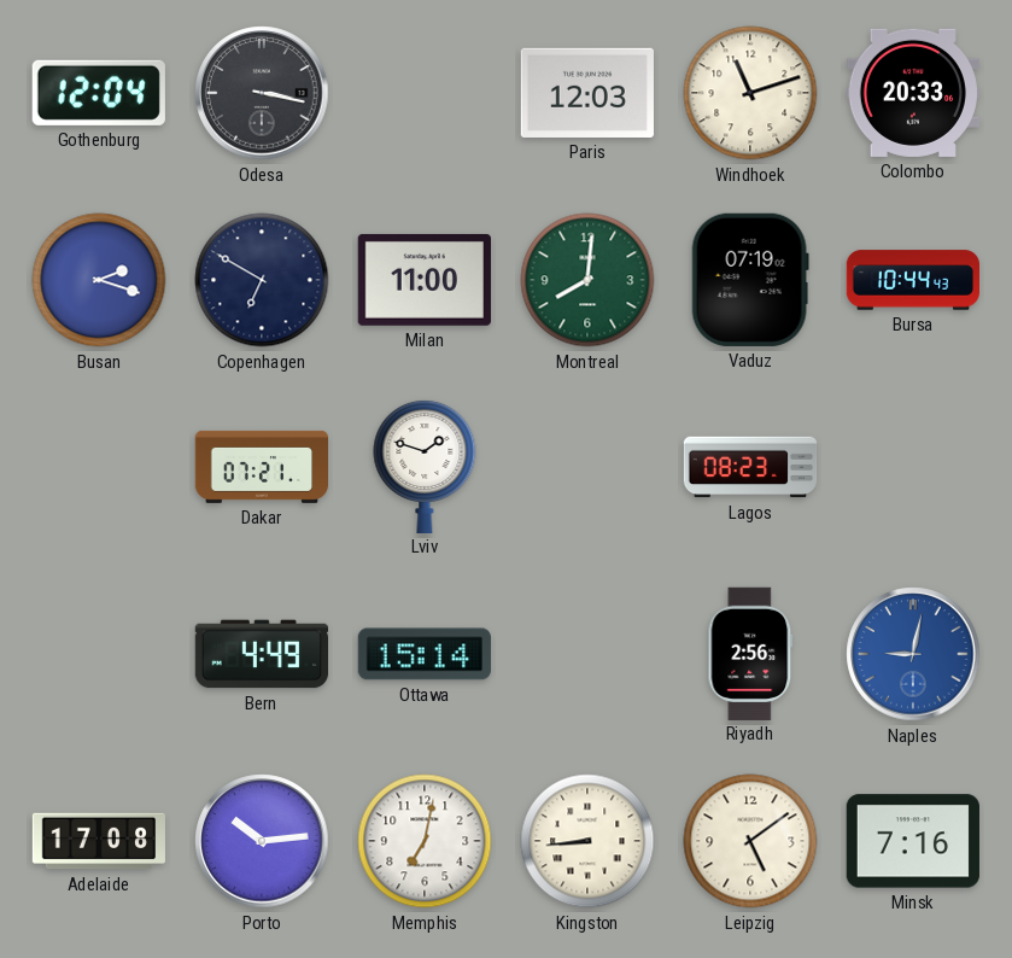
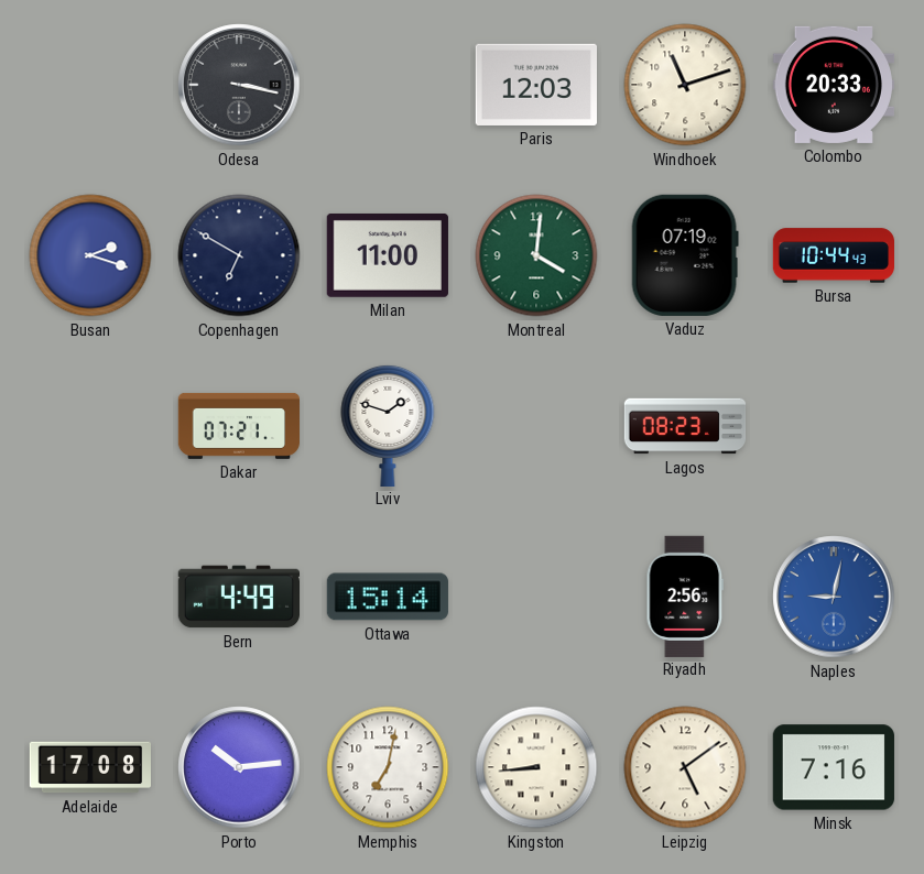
Gothenburg: 12:04 -> none
Montreal: 8:01 -> 4:01
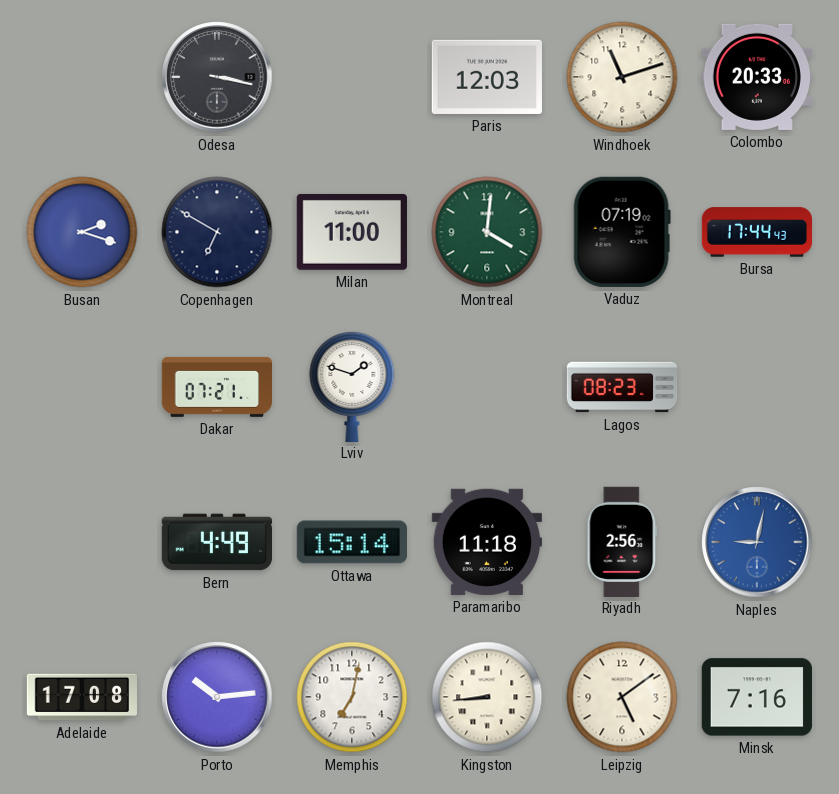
Bursa: 10:44 -> 17:44
Paramaribo: none -> 11:18
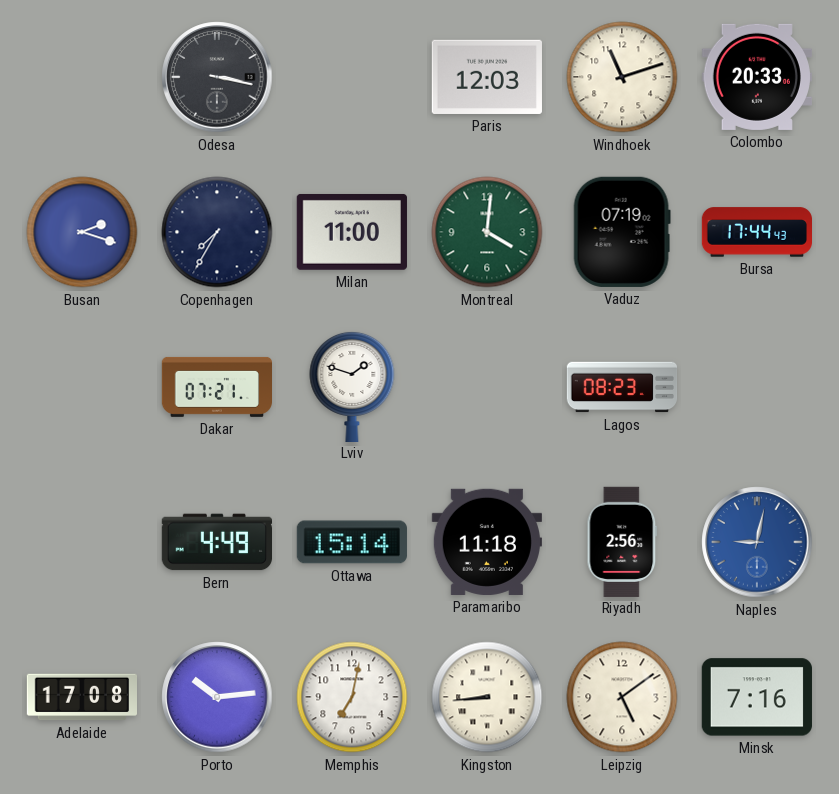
Copenhagen: 6:50 -> 7:35
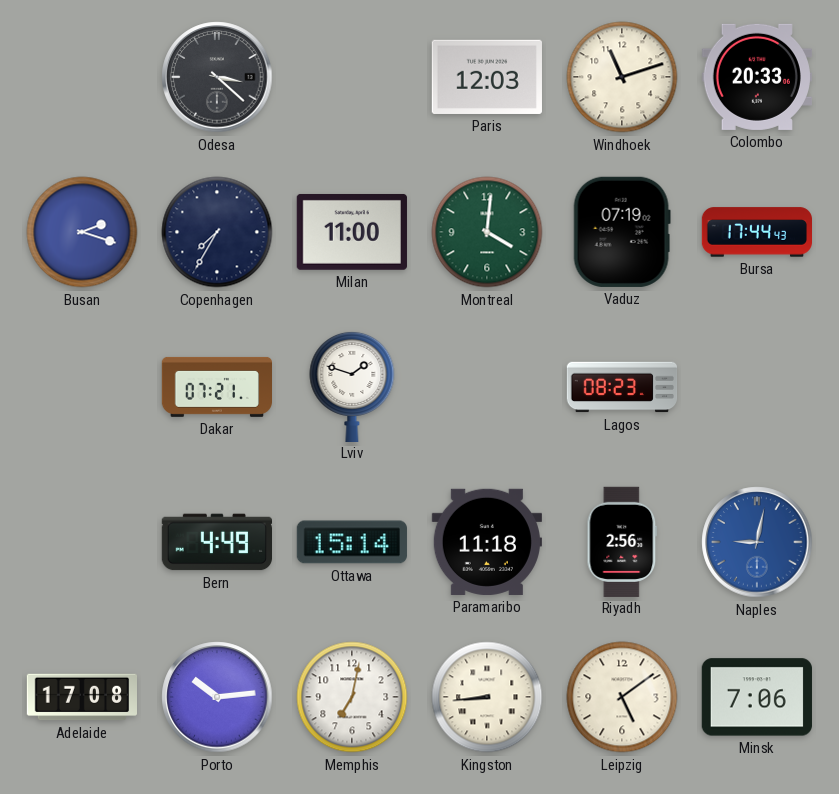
Odesa: 3:17 -> 3:22
Minsk: 7:16 -> 7:06
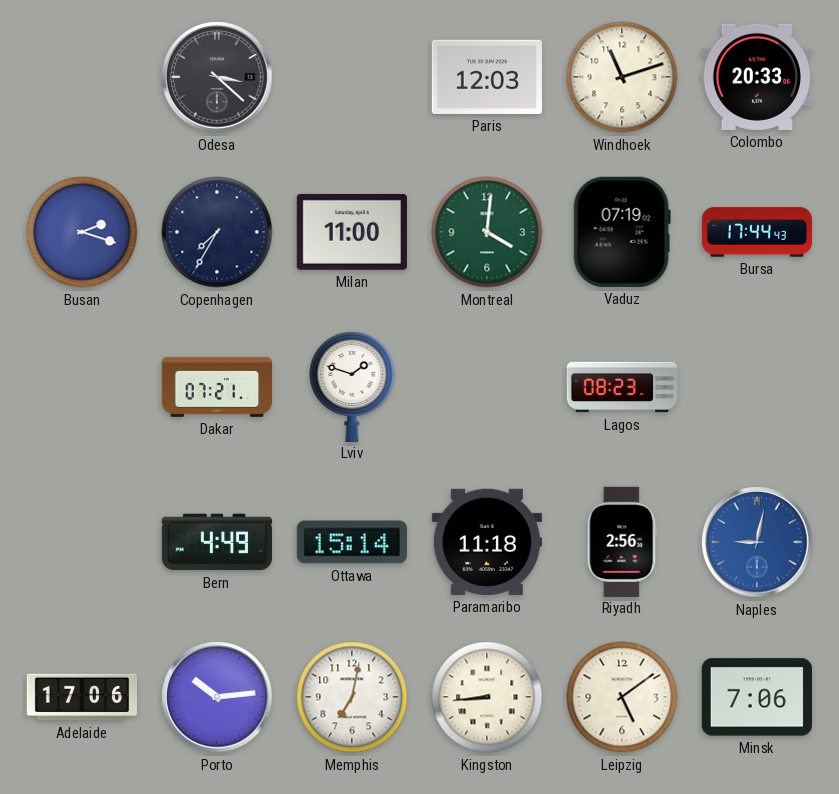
Adelaide: 17:08 -> 17:06
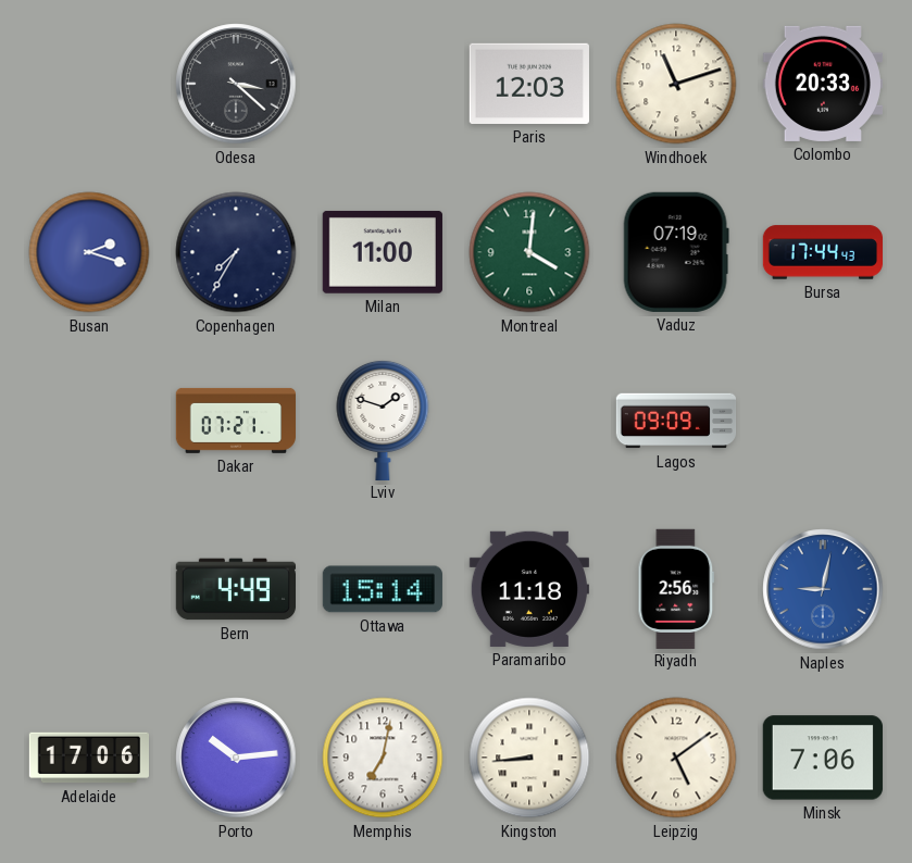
Lagos: 08:23 -> 09:09
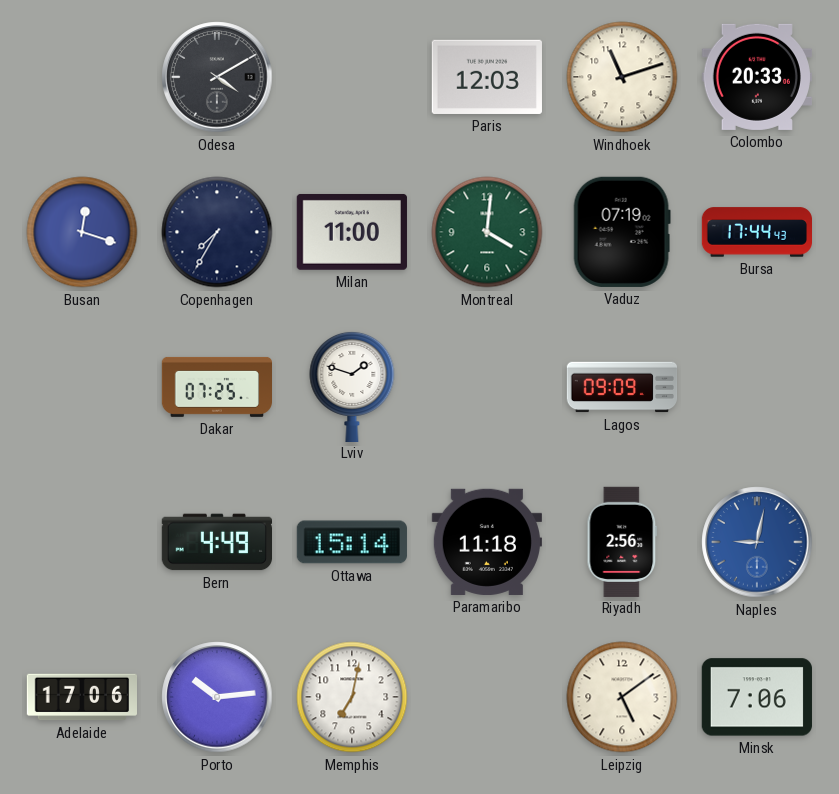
Odesa: 3:22 -> 4:10
Busan: 2:18 -> 12:18
Dakar: 07:21 -> 07:25
Kingston: 8:44 -> none
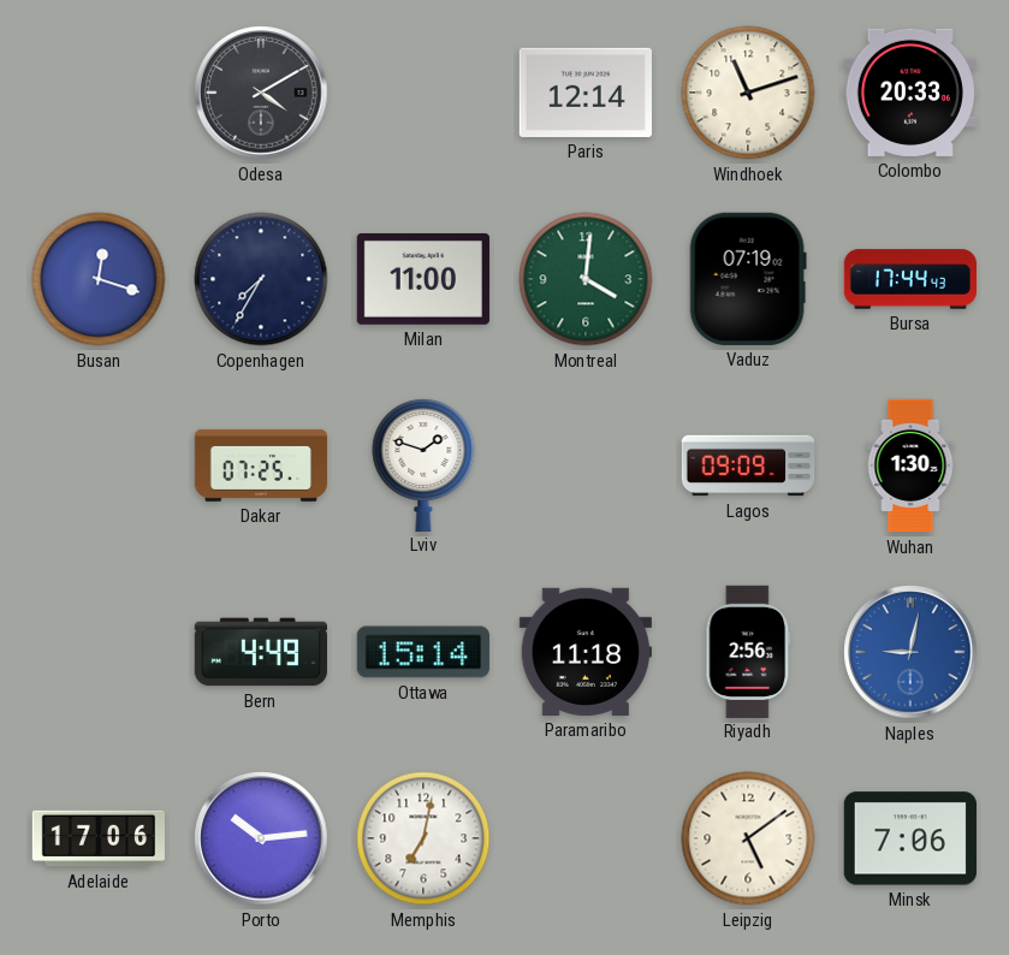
Paris: 12:03 -> 12:14
Wuhan: none -> 1:30
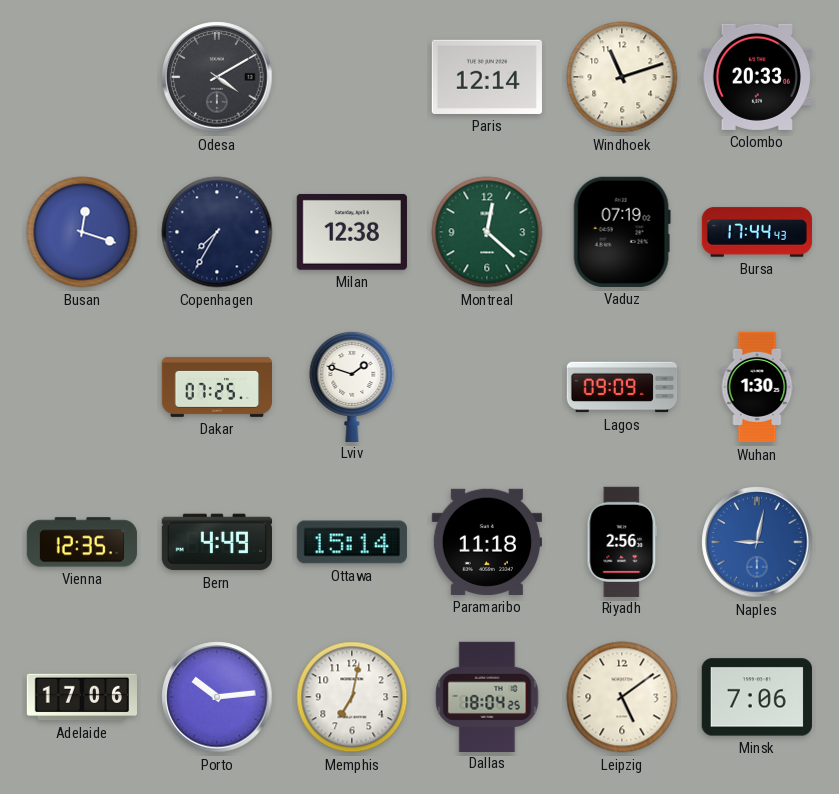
Milan: 11:00 -> 12:38
Montreal: 4:01 -> 12:22
Vienna: none -> 12:35
Dallas: none -> 18:04
